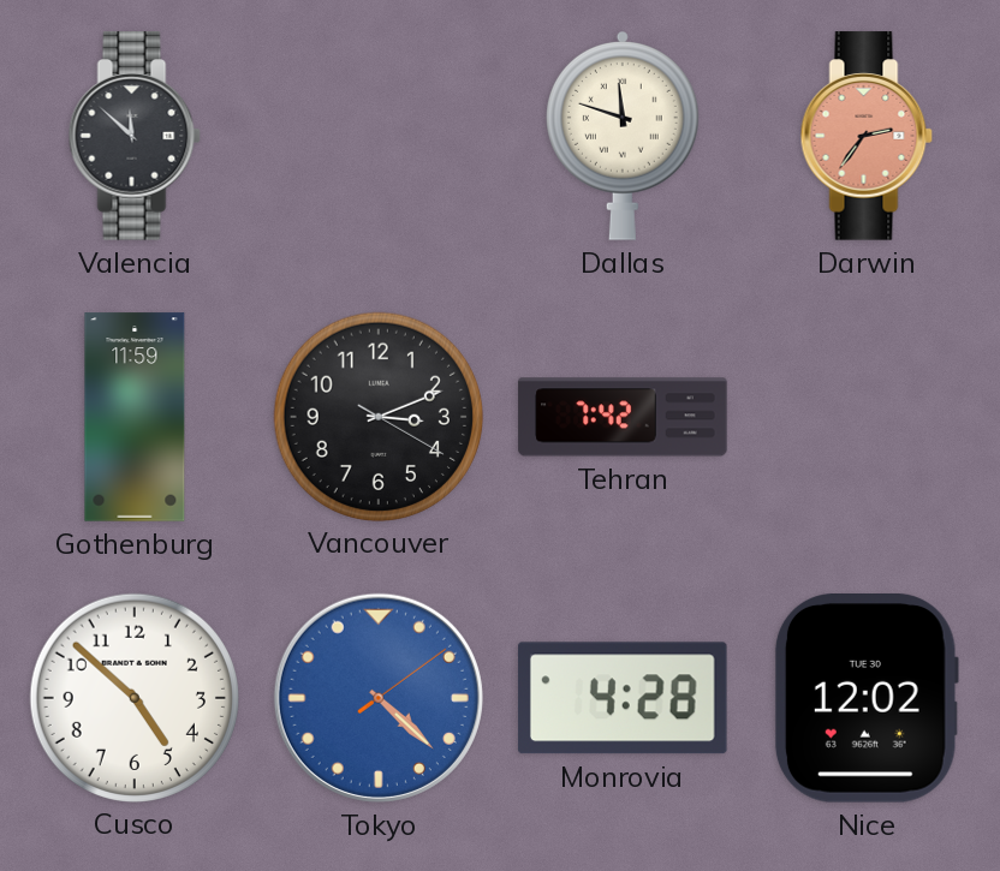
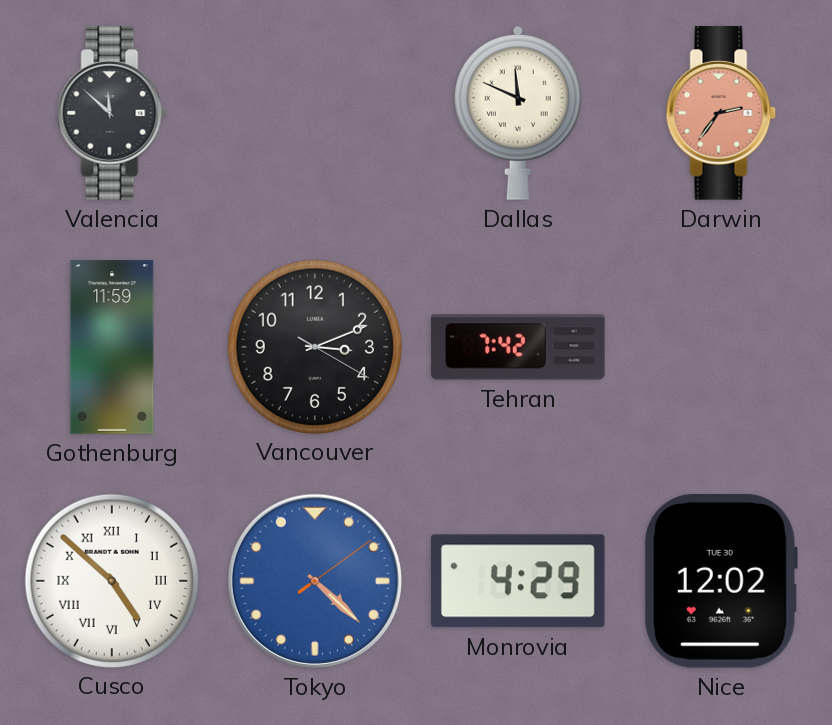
Dallas: 11:48 -> 11:49
Cusco numerals: Arabic -> Roman
Monrovia: 4:28 -> 4:29
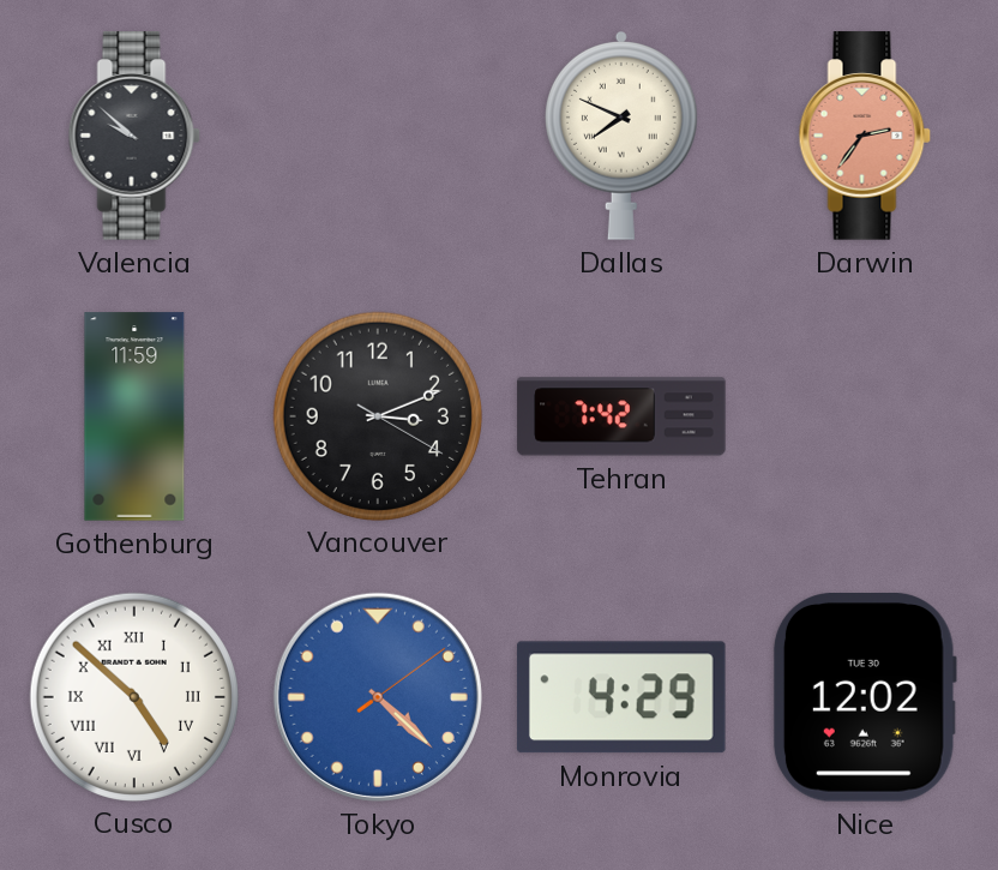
Valencia: 11:52 -> 9:52
Dallas: 11:49 -> 7:49
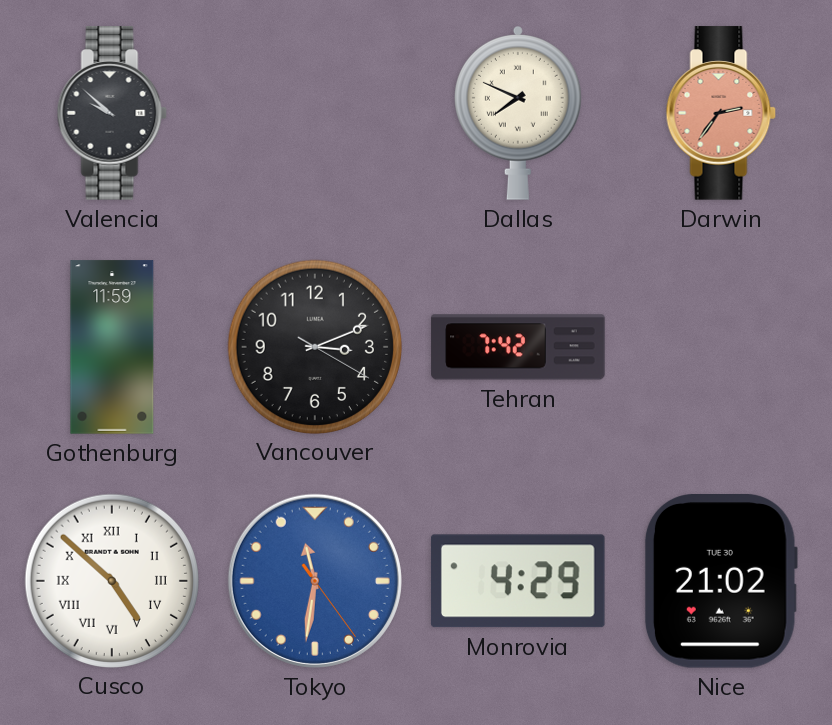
Tokyo: 4:22 -> 11:31
Nice: 12:02 -> 21:02
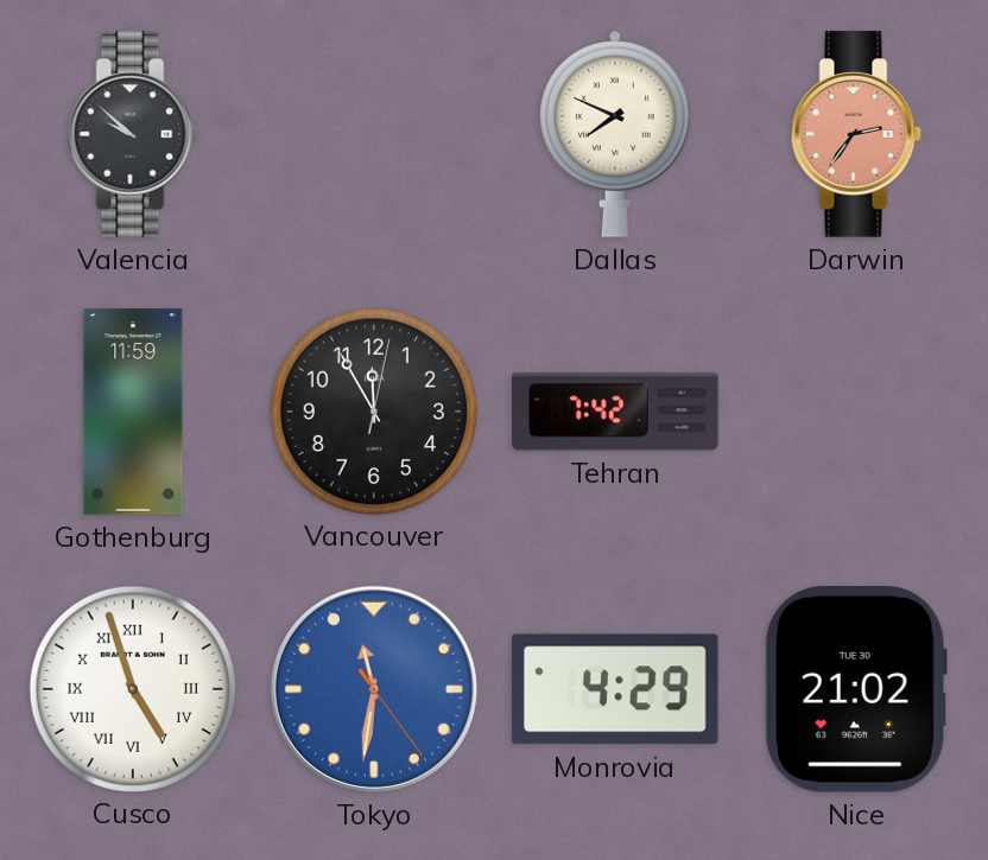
Vancouver: 3:11 -> 11:55
Cusco: 4:52 -> 4:57
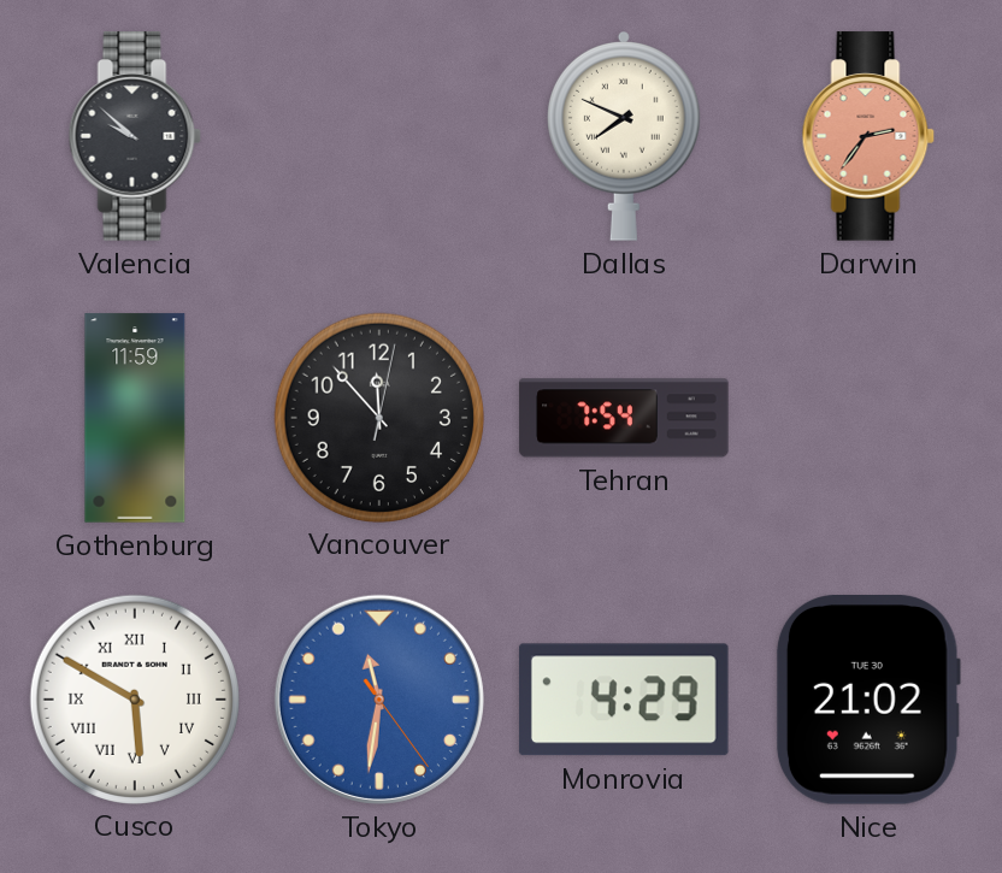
Vancouver: 11:55 -> 11:53
Tehran: 7:42 -> 7:54
Cusco: 4:57 -> 5:50
